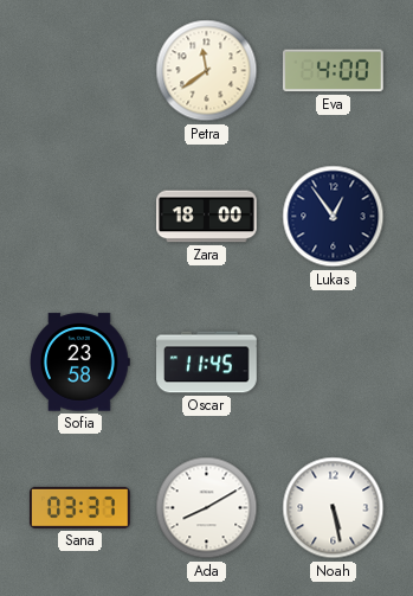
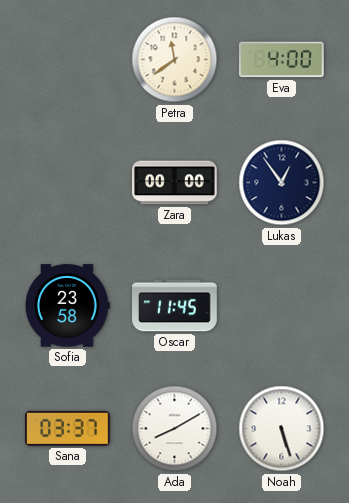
Zara: 18:00 -> 00:00
Noah: 5:28 -> 5:27
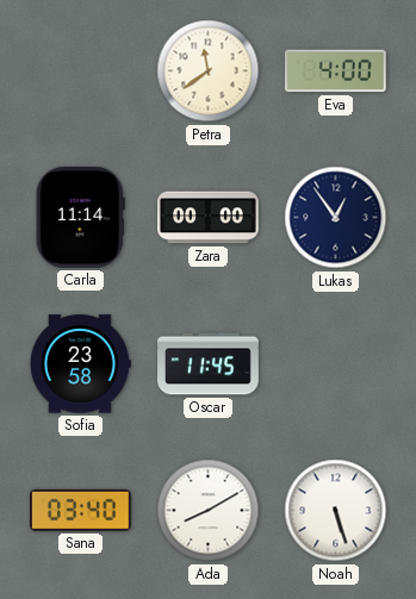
Carla: none -> 11:14
Sana: 03:37 -> 03:40
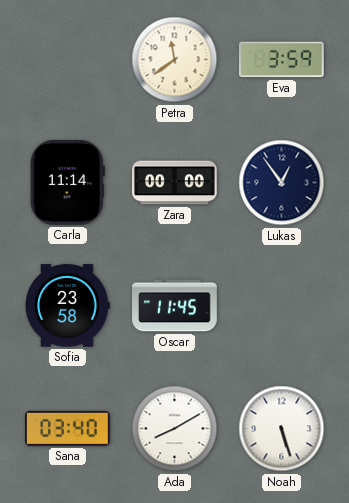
Eva: 4:00 -> 3:59
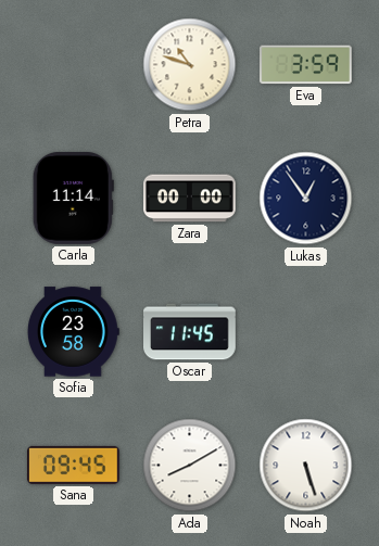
Petra: 11:39 -> 10:48
Sana: 03:40 -> 09:45
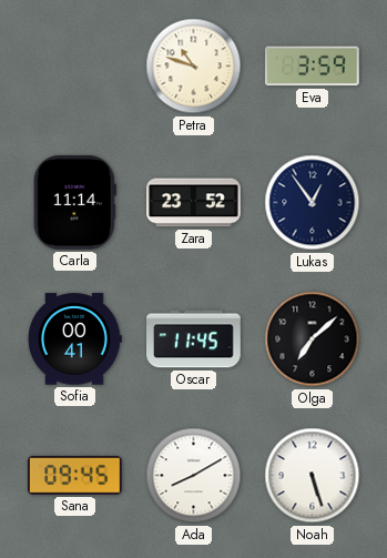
Zara: 00:00 -> 23:52
Sofia: 23:58 -> 00:41
Olga: none -> 7:08
